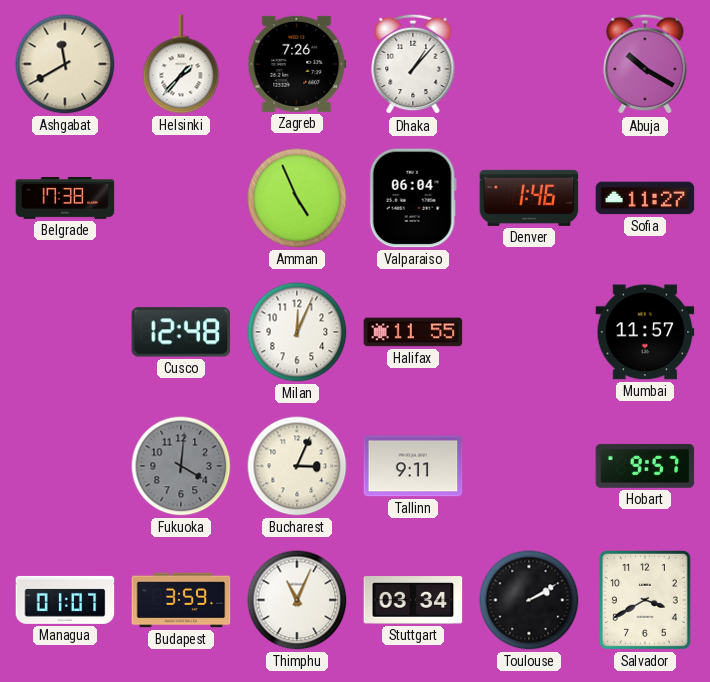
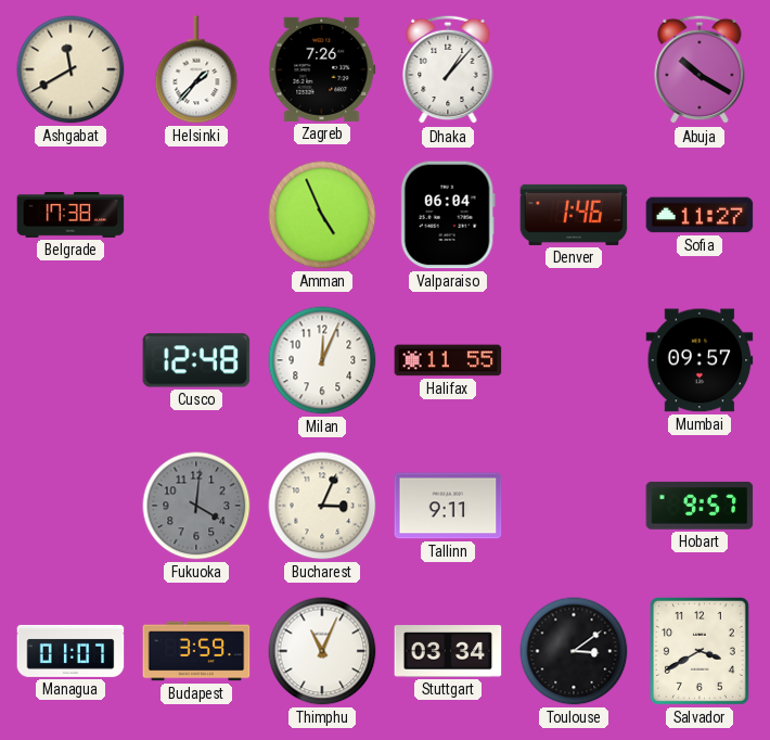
Mumbai: 11:57 -> 09:57
Toulouse: 2:10 -> 3:09
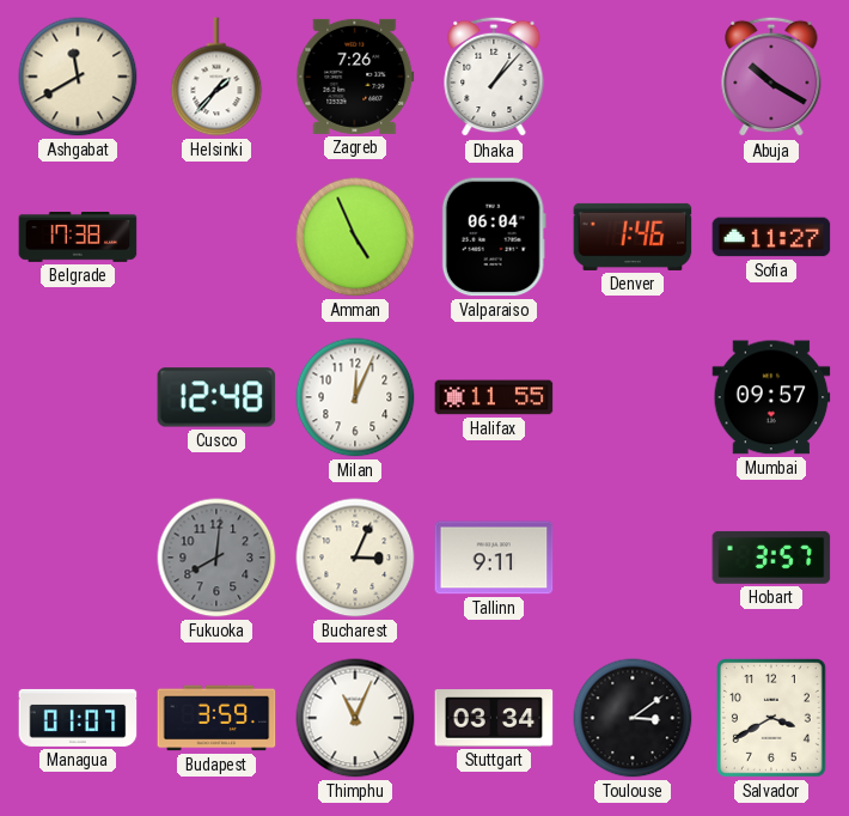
Fukuoka: 4:01 -> 8:01
Hobart: 9:57 -> 3:57
